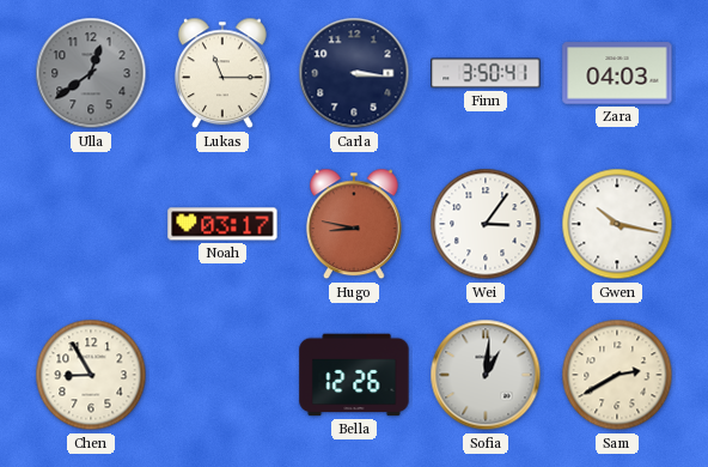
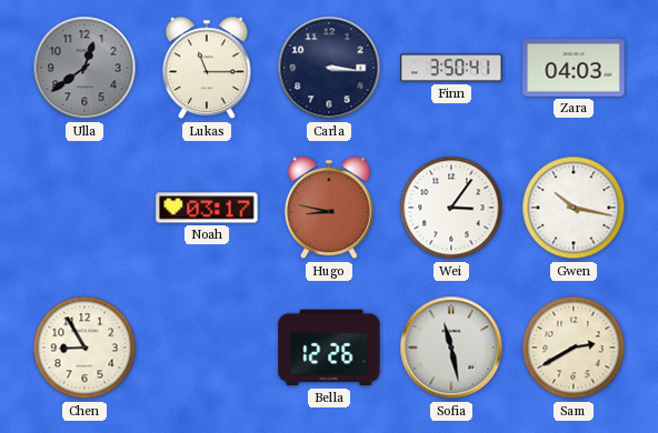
Sofia: 1:01 -> 11:28
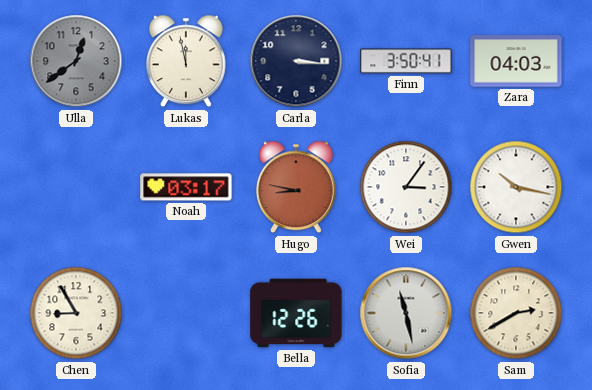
Lukas: 11:15 -> 11:58
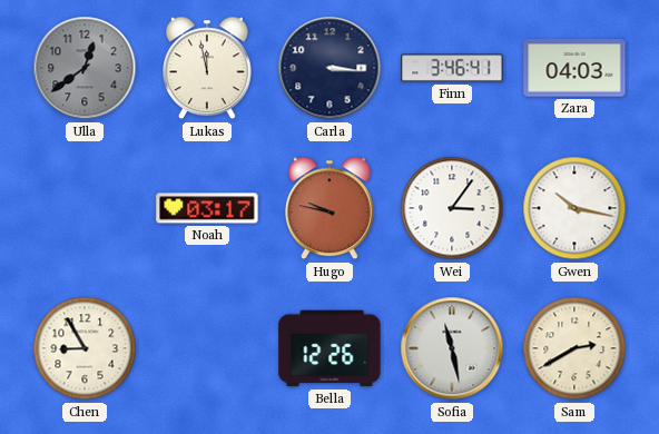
Finn: 3:50 -> 3:46
Hugo: 8:47 -> 9:47
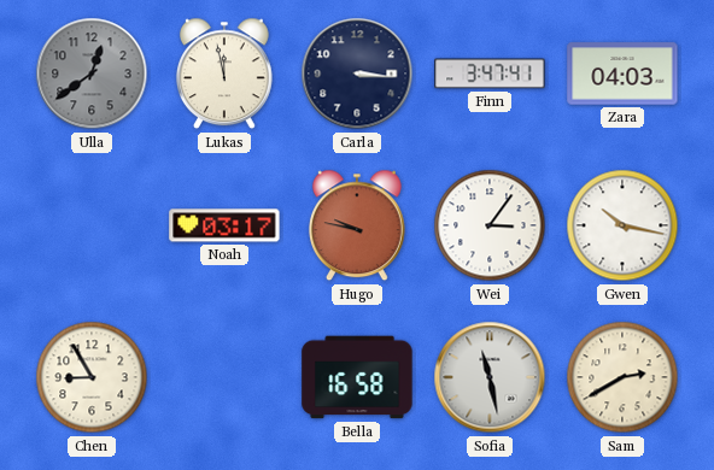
Finn: 3:46 -> 3:47
Bella: 12:26 -> 16:58
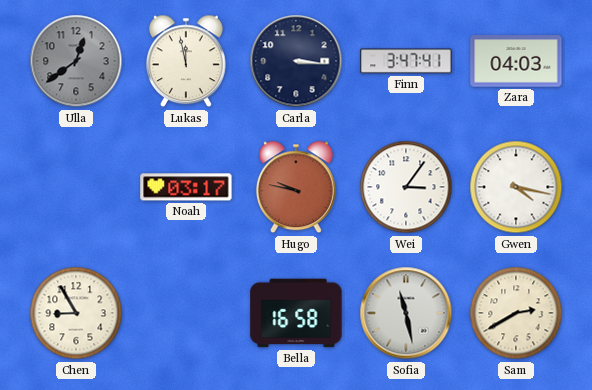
Gwen: 10:17 -> 4:17
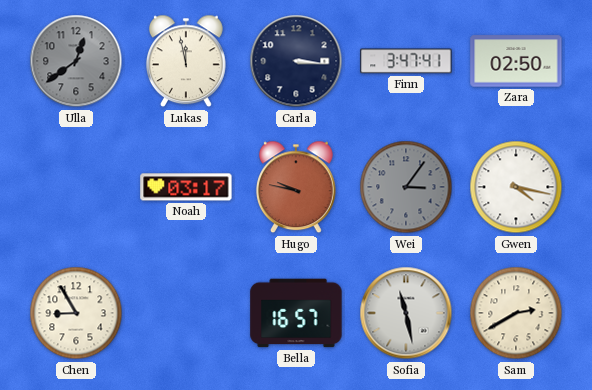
Zara: 04:03 -> 02:50
Wei dial: white -> grey
Bella: 16:58 -> 16:57
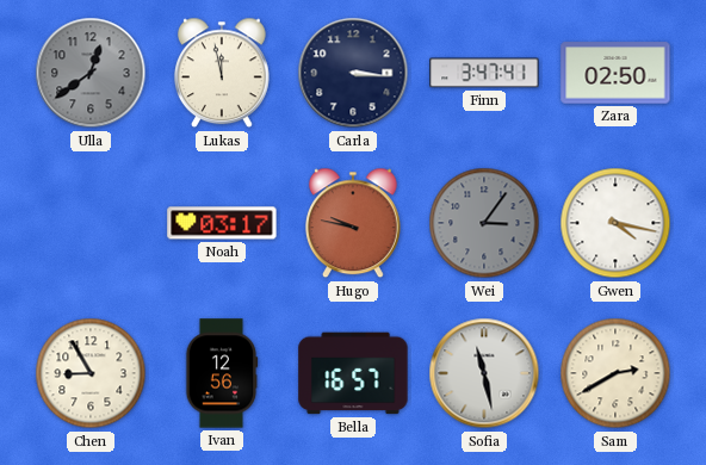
Ivan: none -> 12:56
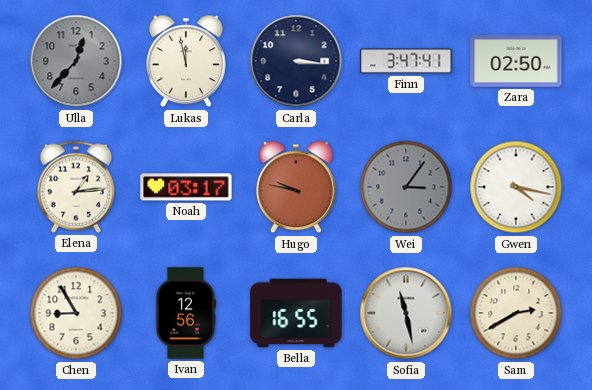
Ulla: 12:39 -> 12:37
Elena: none -> 1:14
Bella: 16:57 -> 16:55
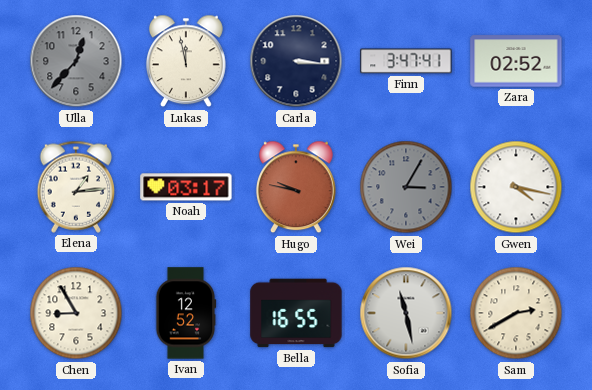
Zara: 02:50 -> 02:52
Wei: 3:06 -> 3:05
Ivan: 12:56 -> 12:52
